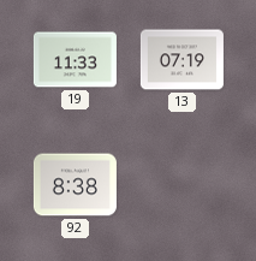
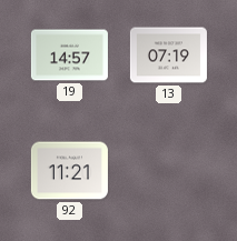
19: 11:33 -> 14:57
92: 8:38 -> 11:21
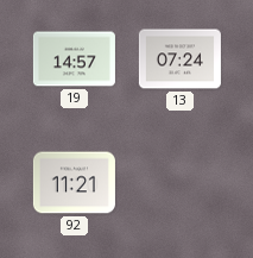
13: 07:19 -> 07:24
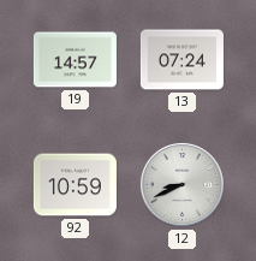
92: 11:21 -> 10:59
12: none -> 8:41
